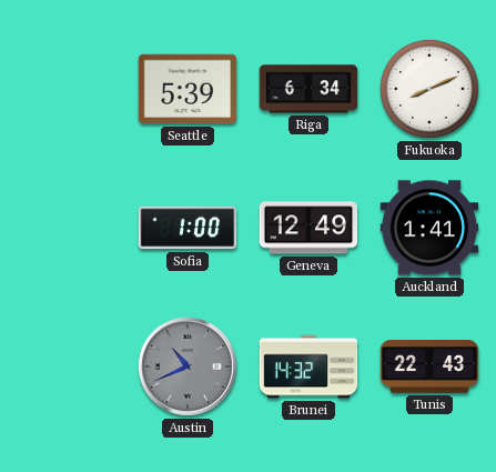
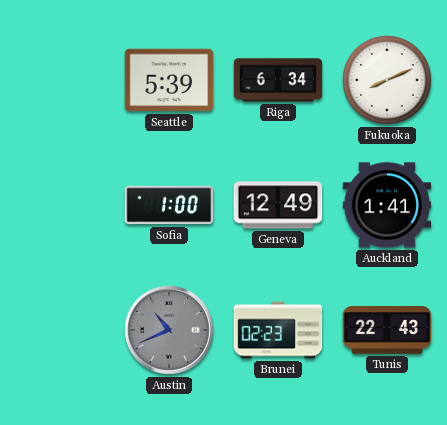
Brunei: 14:32 -> 02:23
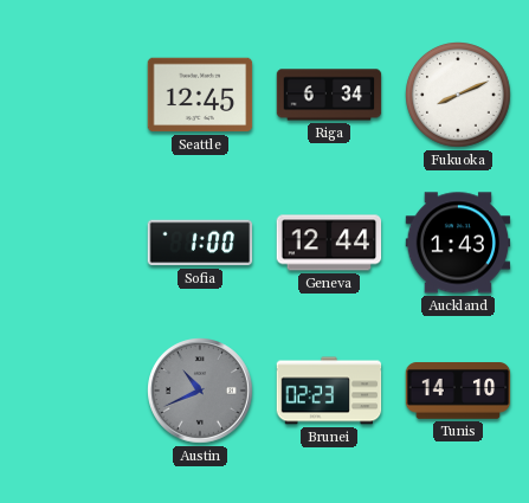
Seattle: 5:39 -> 12:45
Geneva: 12:49 -> 12:44
Auckland: 1:41 -> 1:43
Tunis: 22:43 -> 14:10
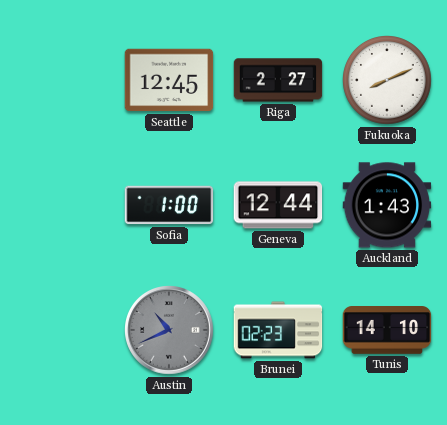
Riga: 6:34 -> 2:27
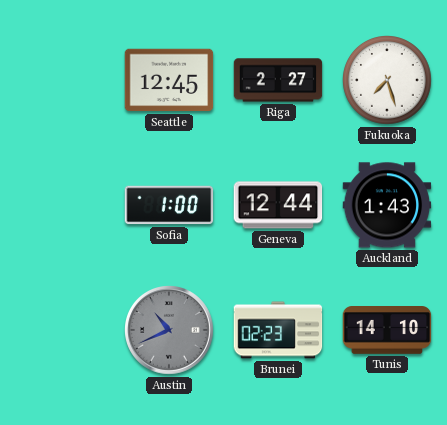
Fukuoka: 8:11 -> 7:27
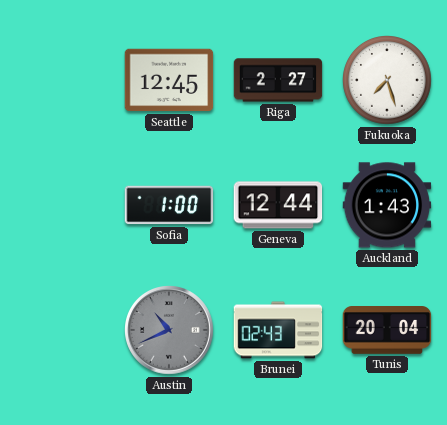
Brunei: 02:23 -> 02:43
Tunis: 14:10 -> 20:04
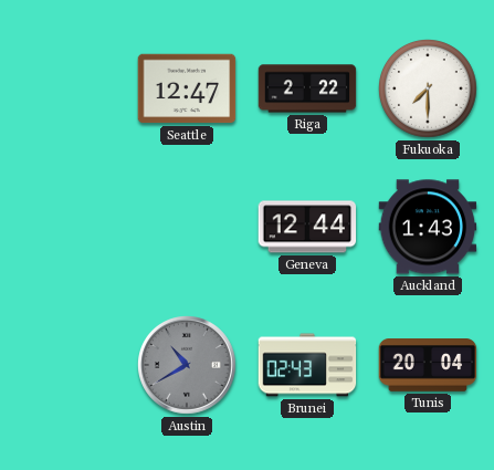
Seattle: 12:45 -> 12:47
Riga: 2:27 -> 2:22
Fukuoka: 7:27 -> 7:30
Sofia: 1:00 -> none
Austin: 10:41 -> 10:40
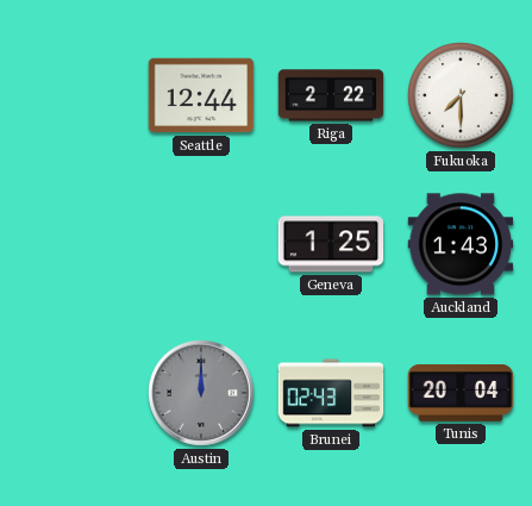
Seattle: 12:47 -> 12:44
Geneva: 12:44 -> 1:25
Austin: 10:40 -> 12:00
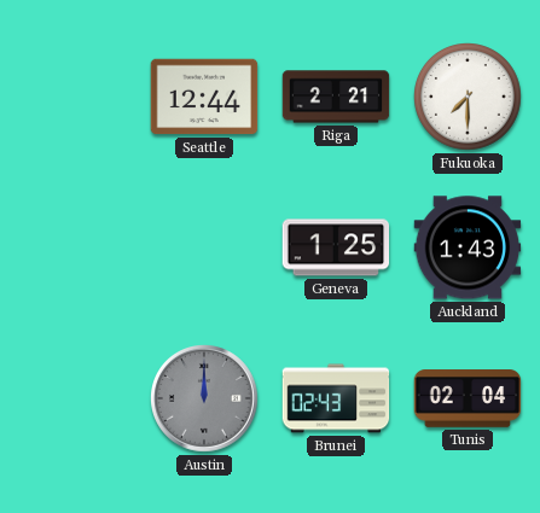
Riga: 2:22 -> 2:21
Tunis: 20:04 -> 02:04
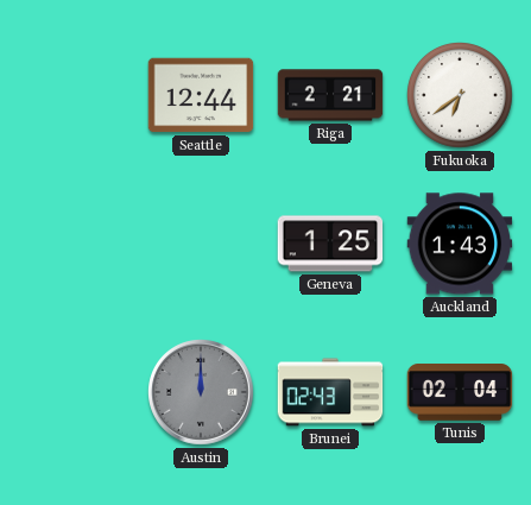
Fukuoka: 7:30 -> 6:39
